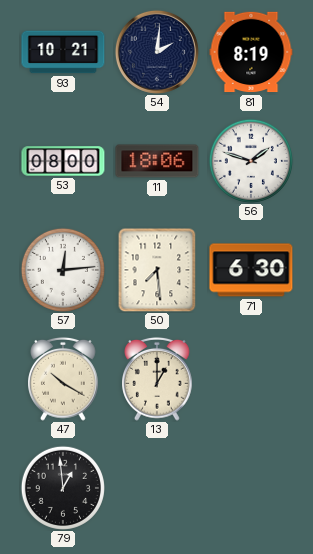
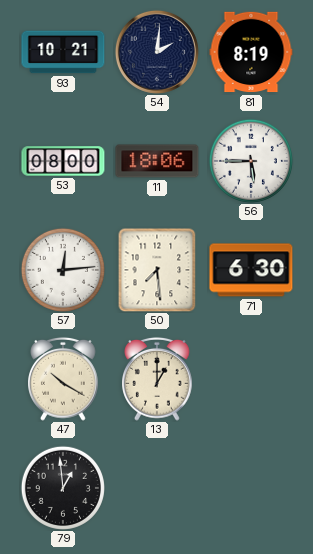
56: 1:48 -> 5:45
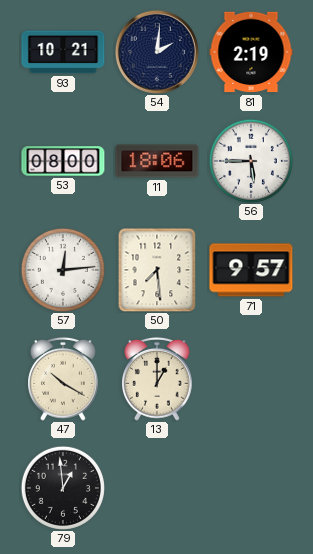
81: 8:19 -> 2:19
71: 6:30 -> 9:57
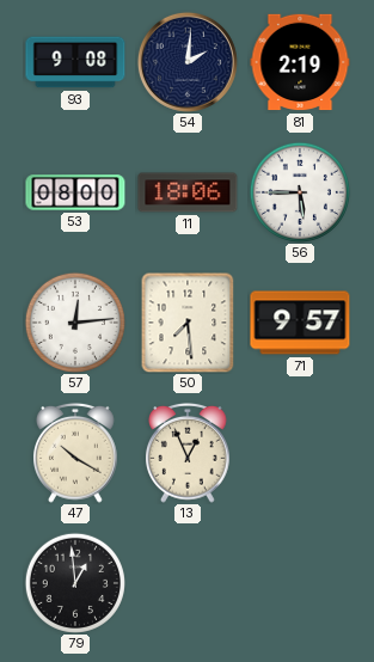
93: 10:21 -> 9:08
13: 1:00 -> 12:56
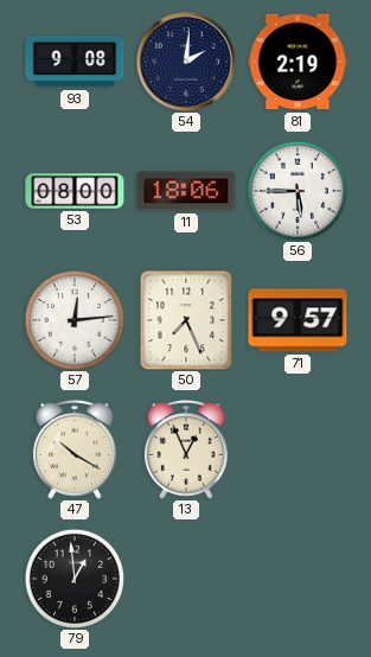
50: 7:29 -> 7:26
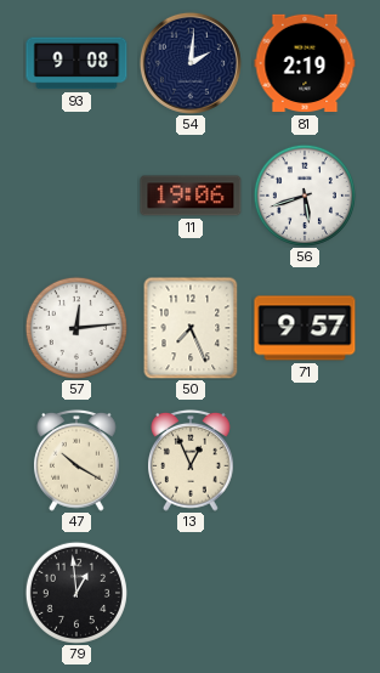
53: 08:00 -> none
11: 18:06 -> 19:06
56: 5:45 -> 5:42
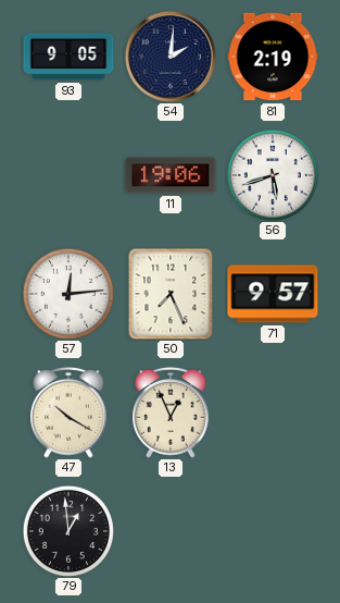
93: 9:08 -> 9:05
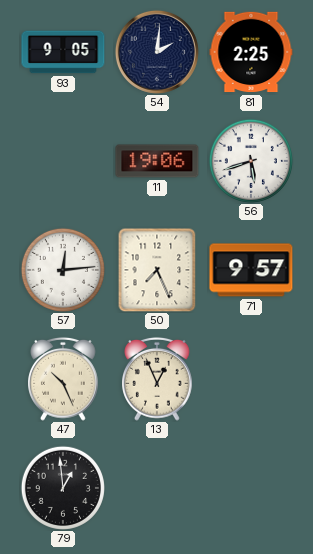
81: 2:19 -> 2:25
47: 10:20 -> 10:26
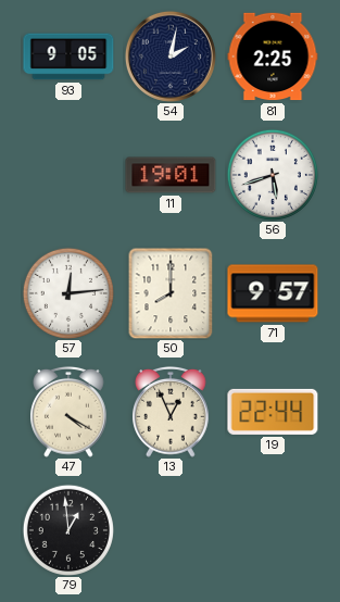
54: 2:01 -> 2:02
11: 19:06 -> 19:01
50: 7:26 -> 8:00
47: 10:26 -> 4:20
19: none -> 22:44
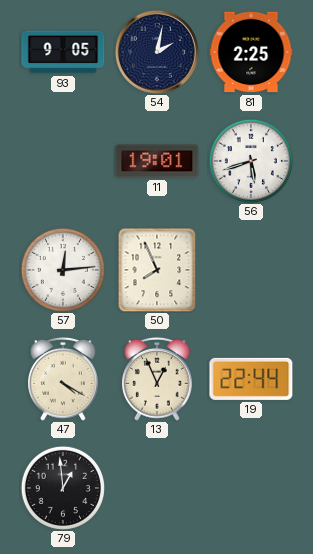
50: 8:00 -> 7:56
71: 9:57 -> none
